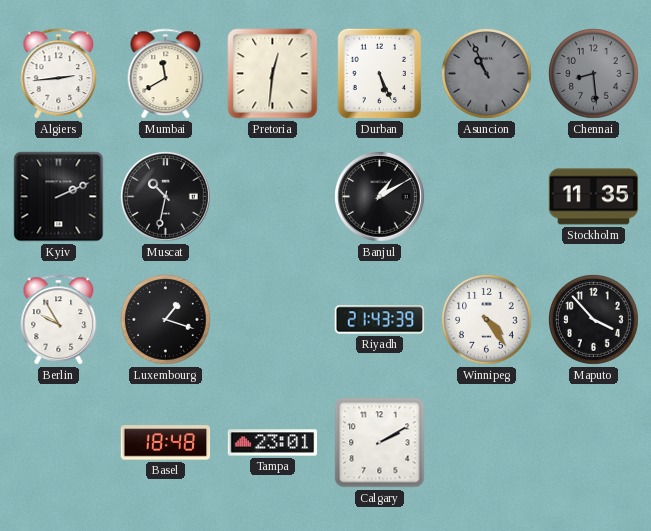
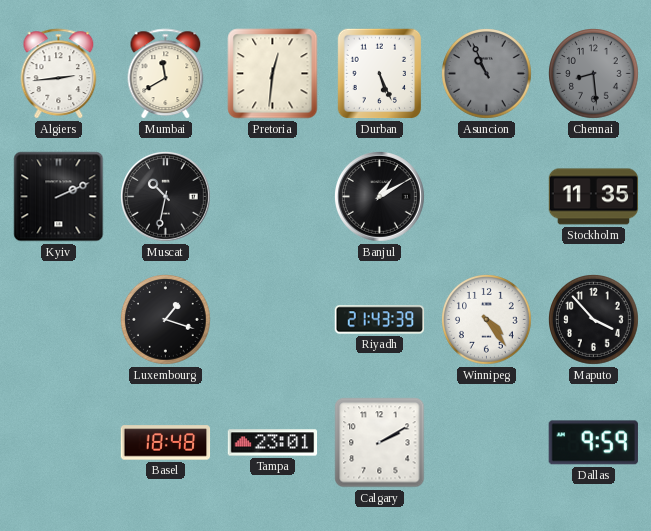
Berlin: 9:55 -> none
Dallas: none -> 9:59
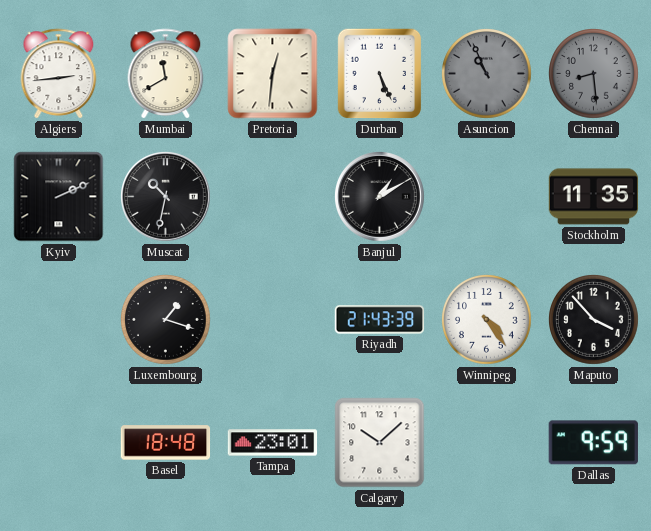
Calgary: 2:10 -> 10:08
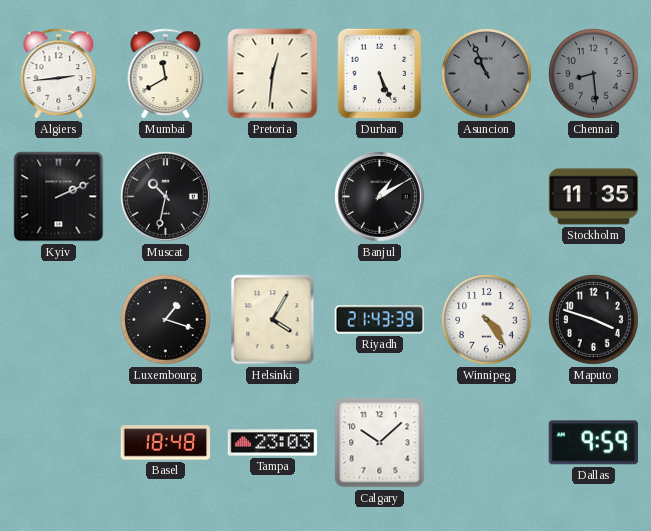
Helsinki: none -> 4:05
Maputo: 3:53 -> 3:48
Tampa: 23:01 -> 23:03
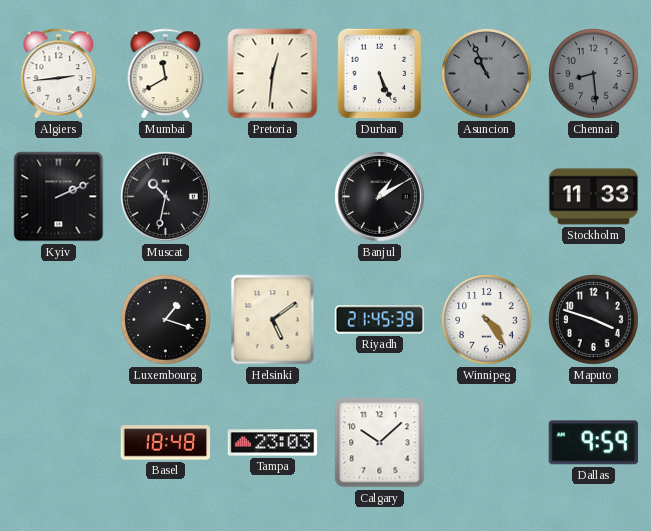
Stockholm: 11:35 -> 11:33
Helsinki: 4:05 -> 5:09
Riyadh: 21:43 -> 21:45
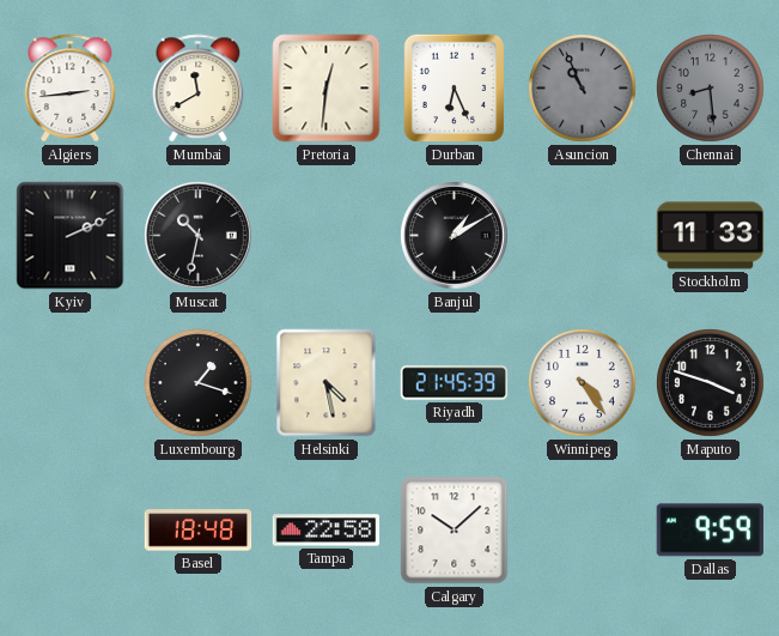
Durban: 5:26 -> 6:26
Helsinki: 5:09 -> 4:28
Tampa: 23:03 -> 22:58
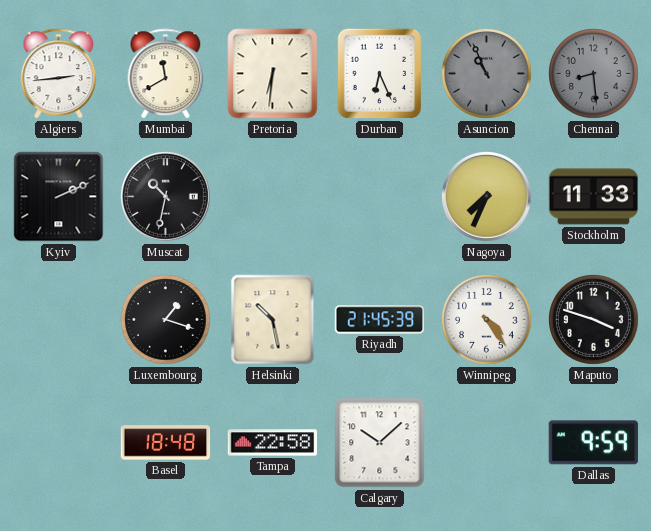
Pretoria: 12:31 -> 6:31
Banjul: 1:10 -> none
Nagoya: none -> 7:34
Helsinki: 4:28 -> 10:28
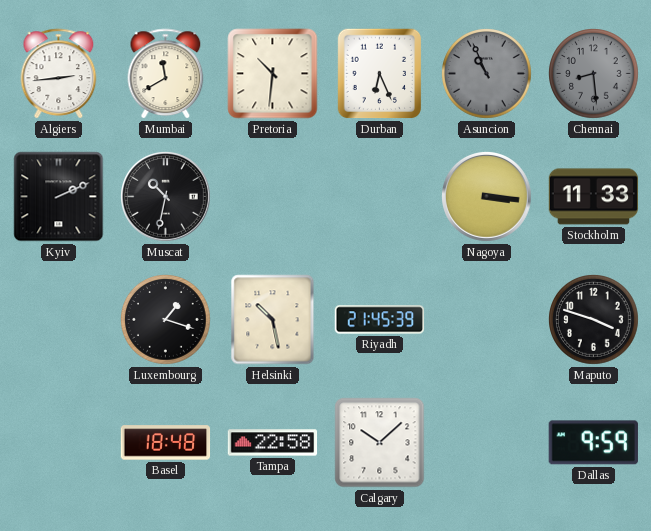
Pretoria: 6:31 -> 10:31
Nagoya: 7:34 -> 3:16
Winnipeg: 4:24 -> none
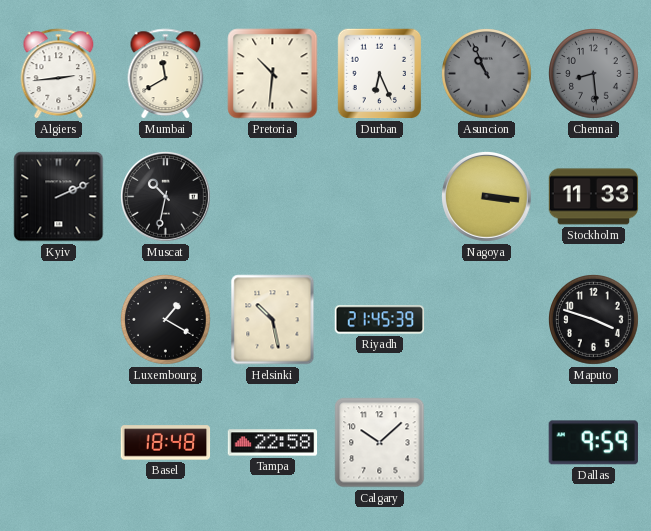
Luxembourg: 1:18 -> 1:20
